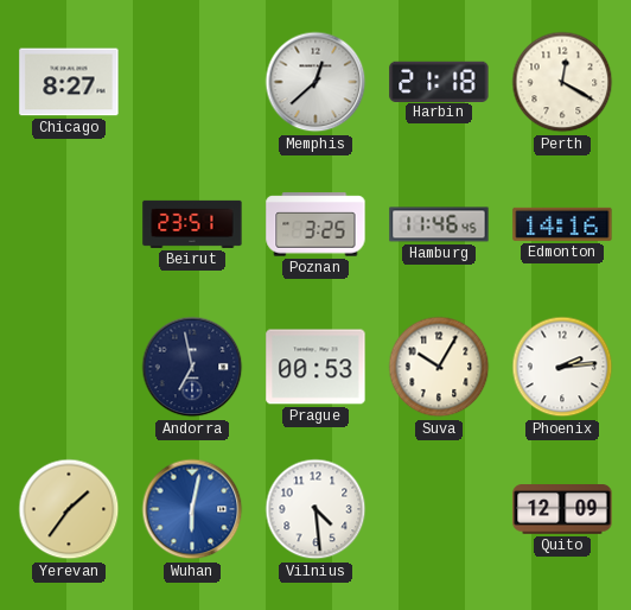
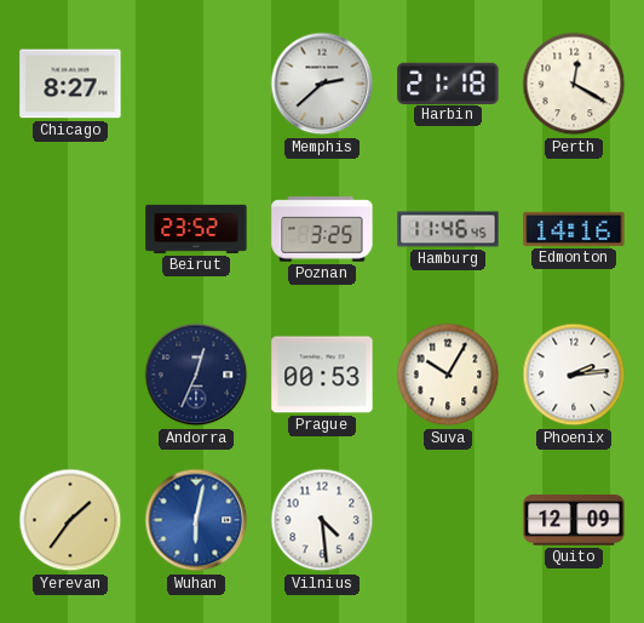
Memphis: 12:38 -> 2:38
Beirut: 23:51 -> 23:52
Andorra: 6:58 -> 12:34
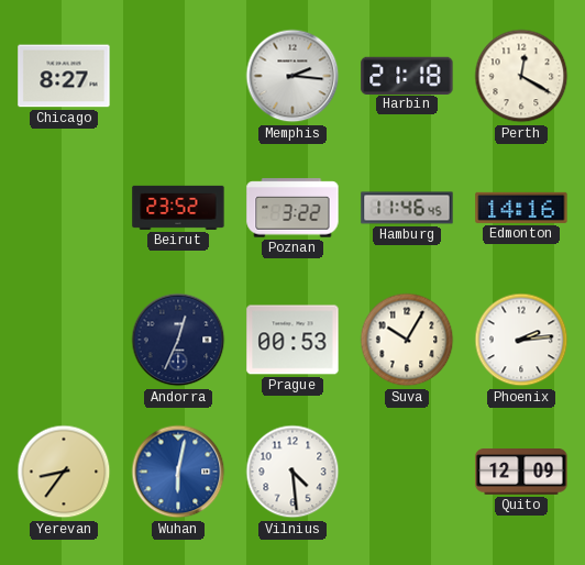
Memphis: 2:38 -> 2:16
Poznan: 3:25 -> 3:22
Yerevan: 1:36 -> 8:36
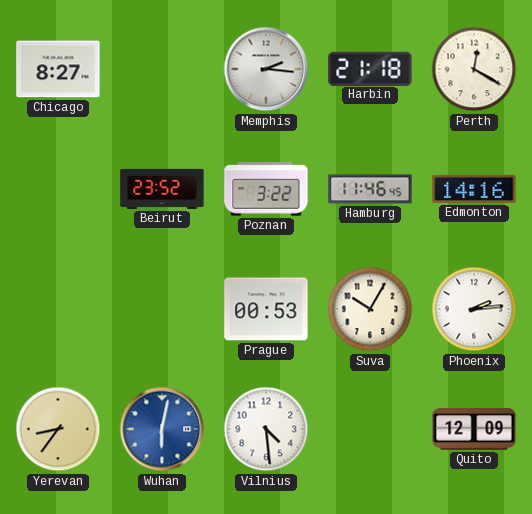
Andorra: 12:34 -> none
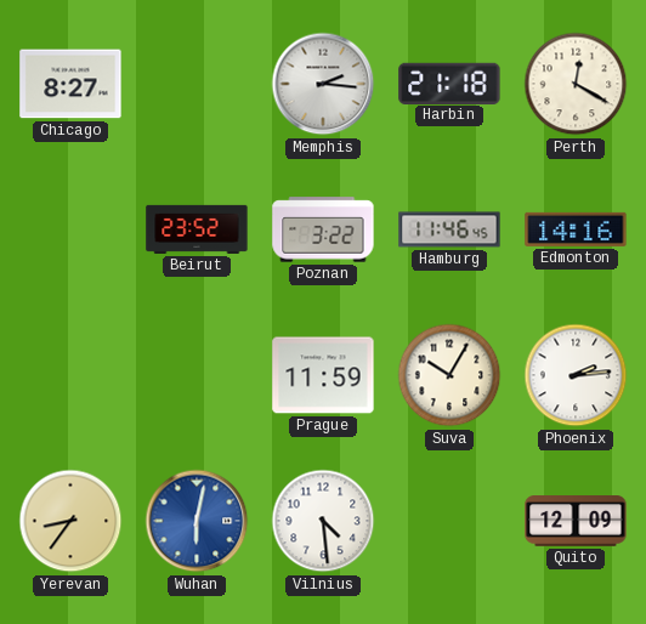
Prague: 00:53 -> 11:59
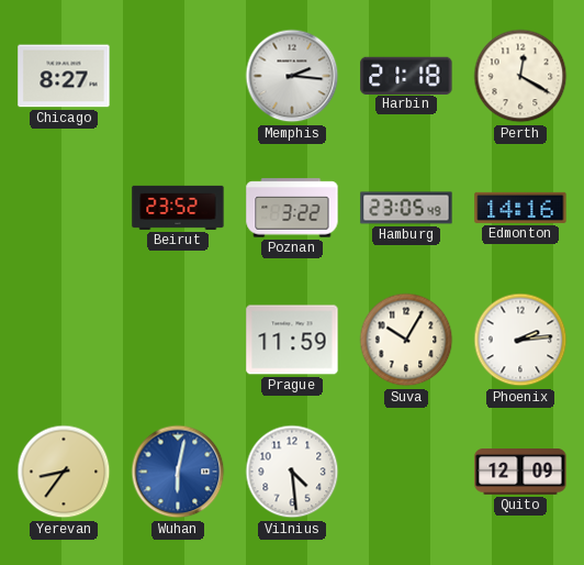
Hamburg: 11:46 -> 23:05
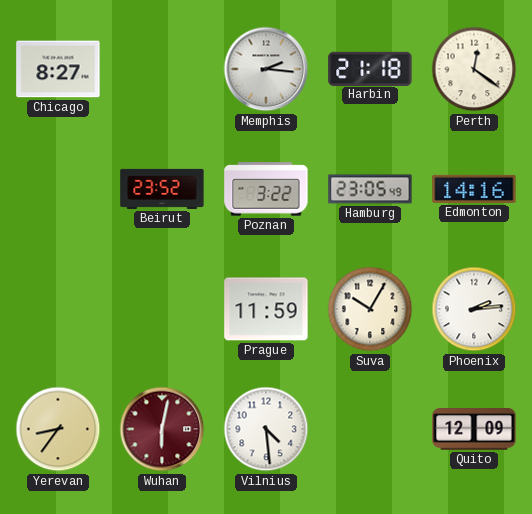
Perth: 12:20 -> 12:21
Wuhan dial: blue -> burgundy
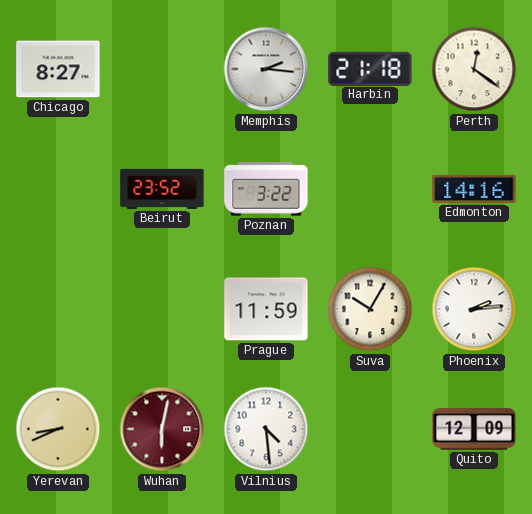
Hamburg: 23:05 -> none
Yerevan: 8:36 -> 8:41
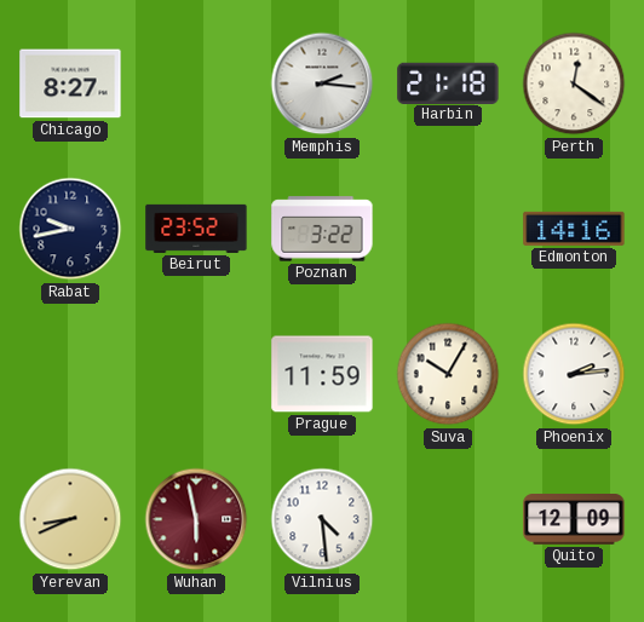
Rabat: none -> 9:43
Wuhan: 6:02 -> 5:58
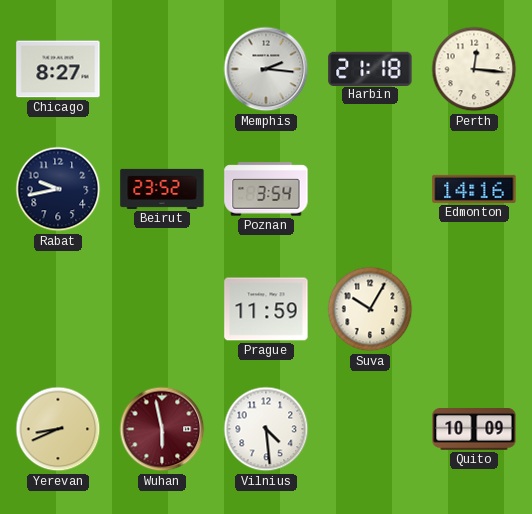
Perth: 12:21 -> 12:16
Poznan: 3:22 -> 3:54
Phoenix: 2:14 -> none
Quito: 12:09 -> 10:09
